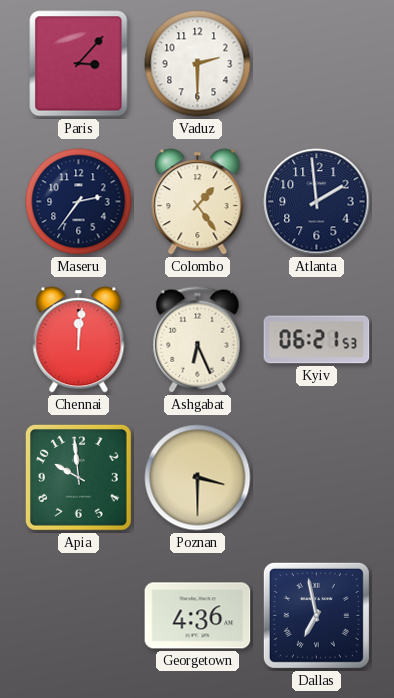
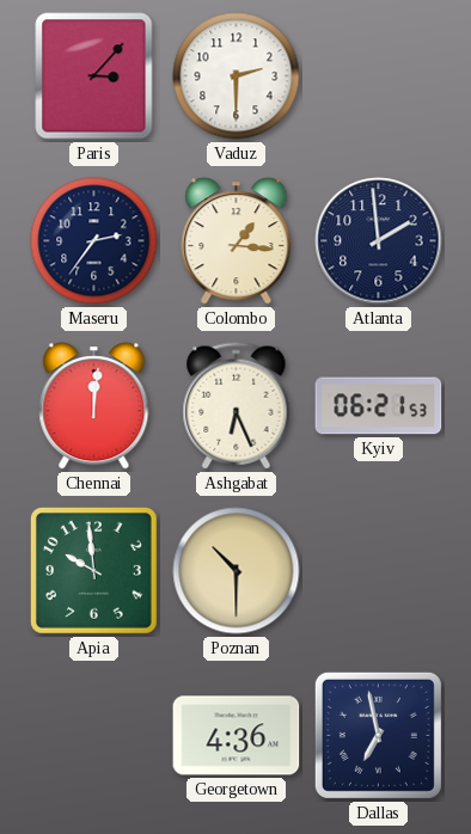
Colombo: 1:24 -> 1:16
Poznan: 3:30 -> 10:30
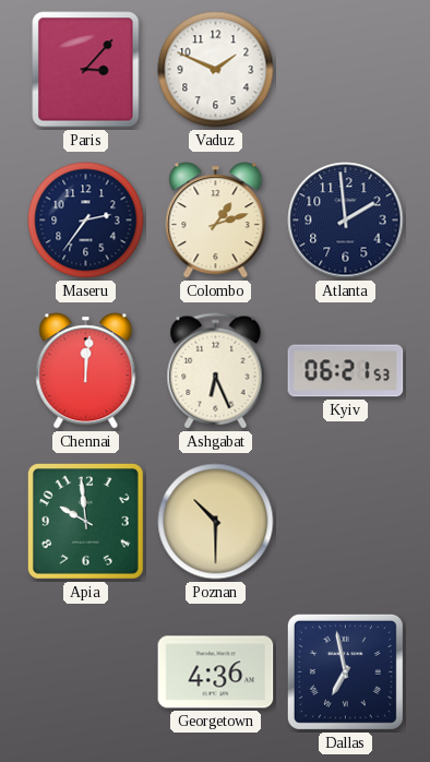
Vaduz: 2:30 -> 1:49
Colombo: 1:16 -> 1:12
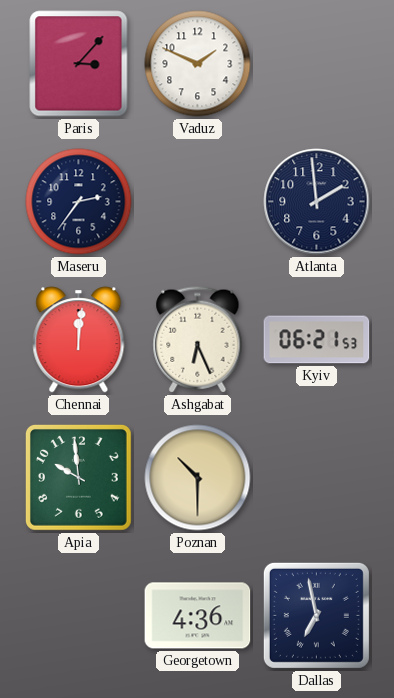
Colombo: 1:12 -> none
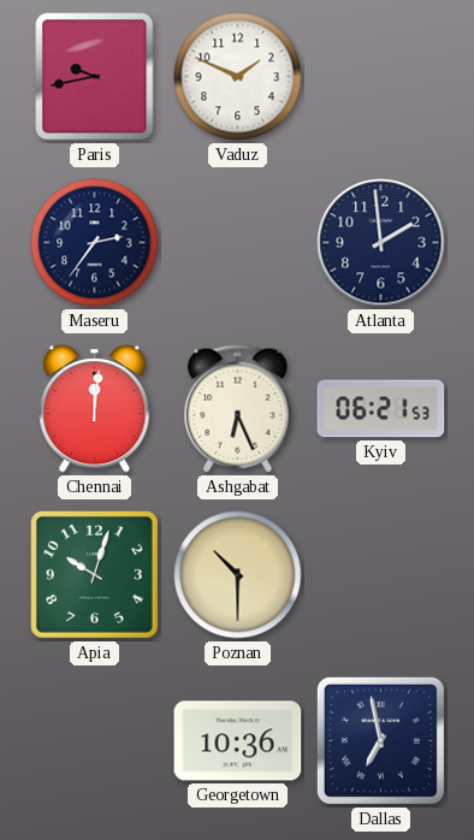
Paris: 3:07 -> 9:43
Apia: 9:59 -> 10:03
Georgetown: 4:36 -> 10:36
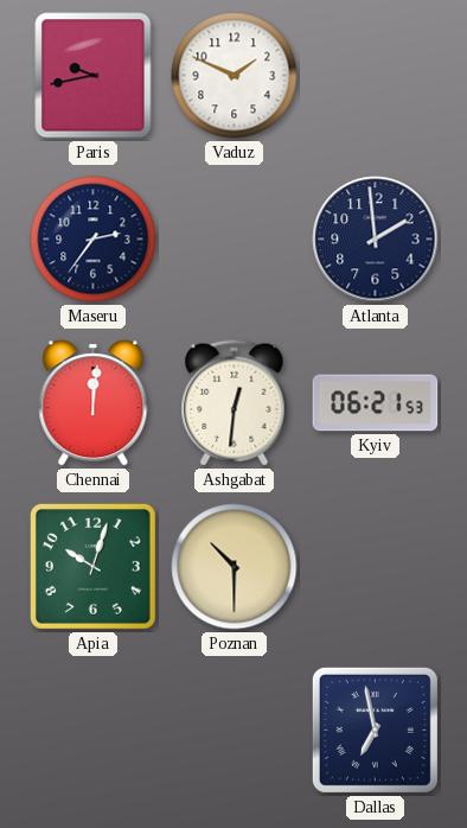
Ashgabat: 6:26 -> 12:31
Georgetown: 10:36 -> none
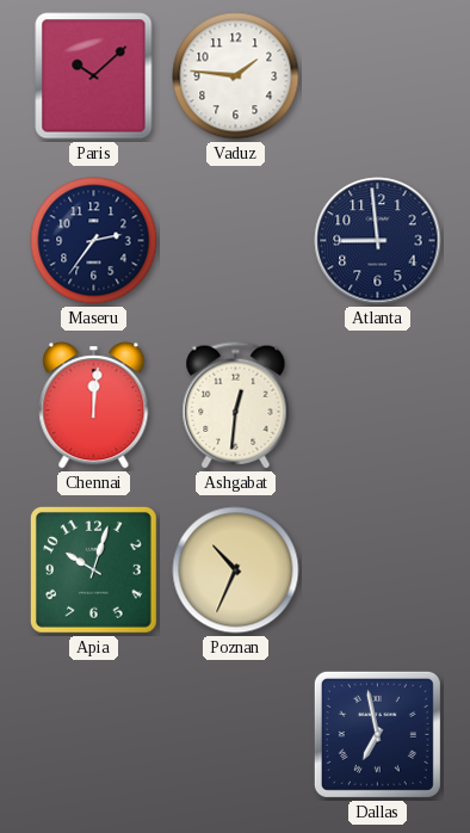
Paris: 9:43 -> 10:08
Vaduz: 1:49 -> 1:46
Atlanta: 1:59 -> 8:59
Kyiv: 06:21 -> none
Poznan: 10:30 -> 10:34
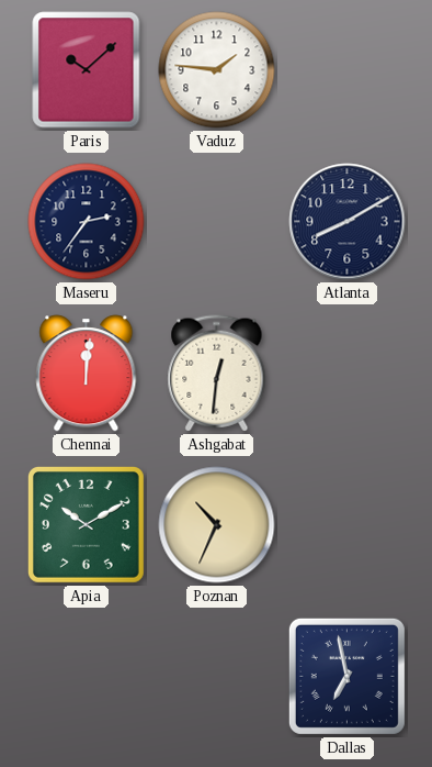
Atlanta: 8:59 -> 8:10
Apia: 10:03 -> 10:10
